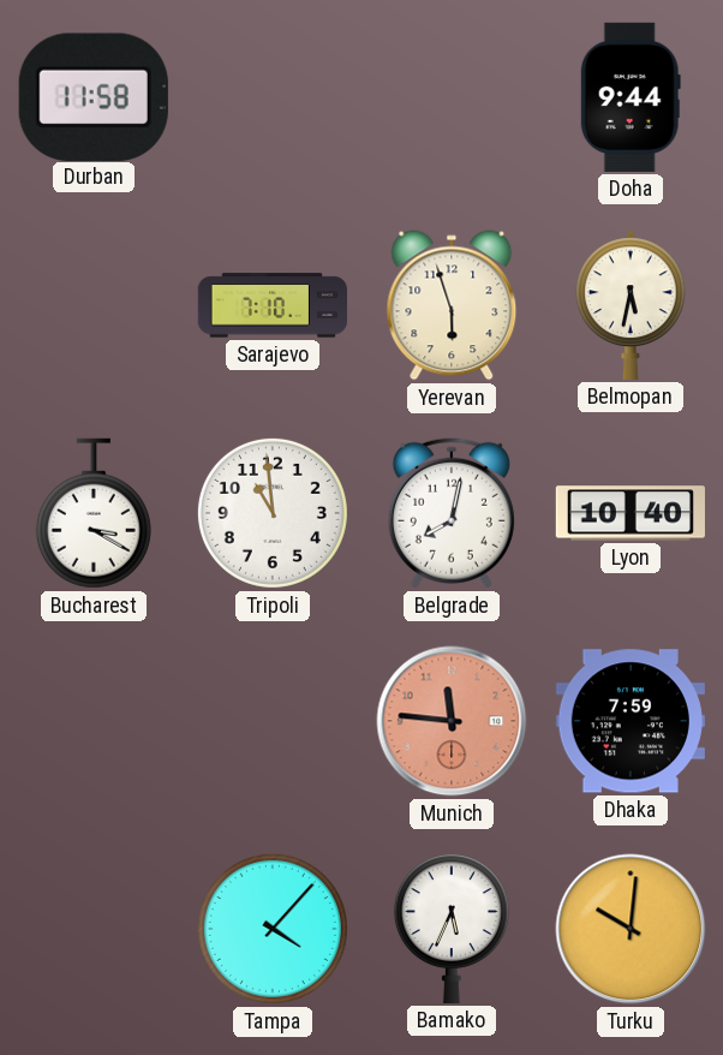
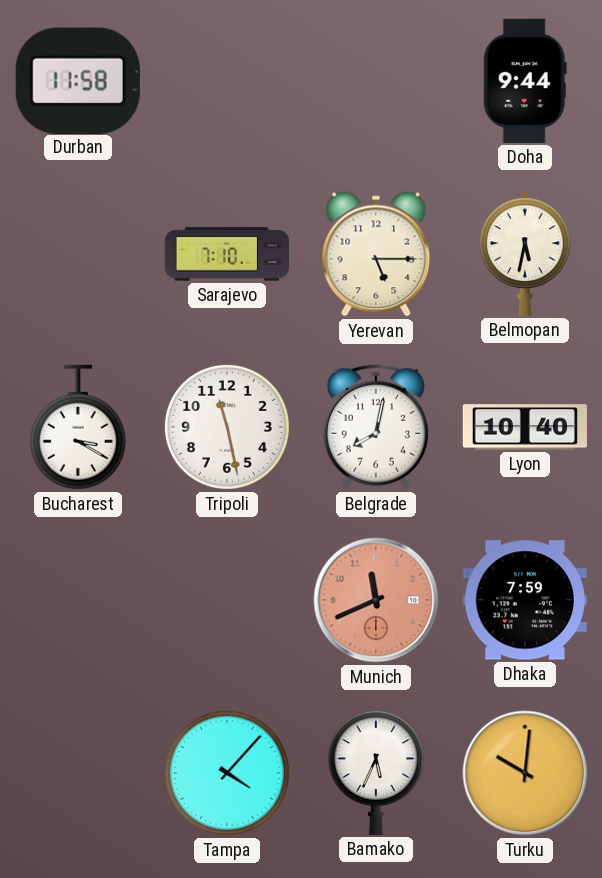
Yerevan: 5:57 -> 5:15
Tripoli: 10:59 -> 11:28
Munich: 11:46 -> 11:41
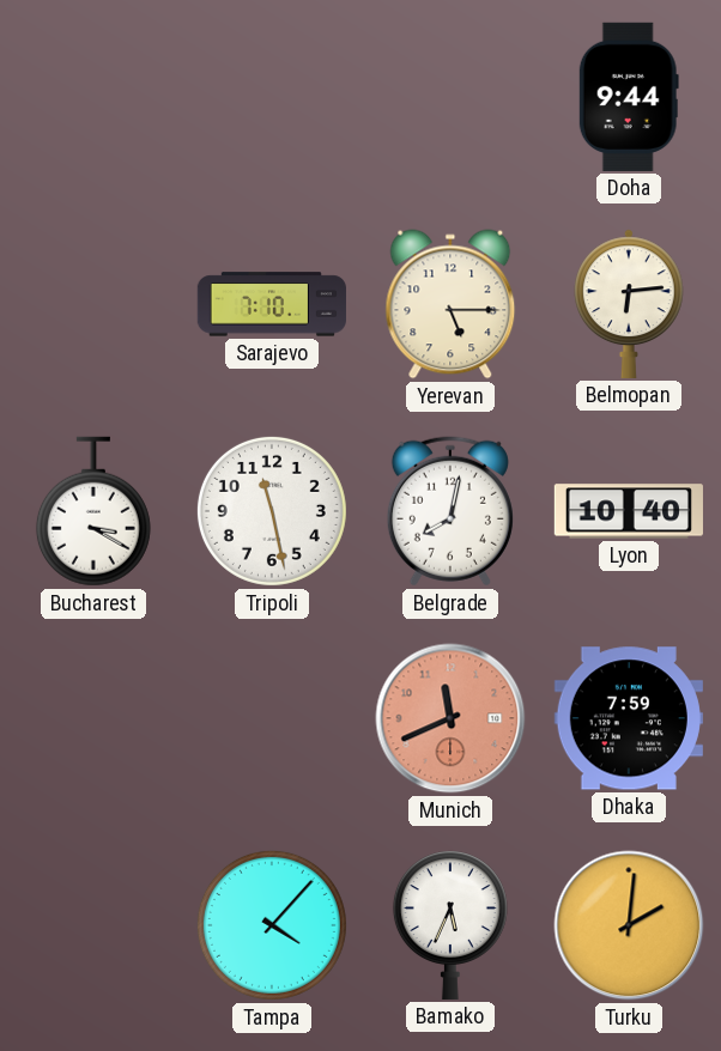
Durban: 11:58 -> none
Belmopan: 5:32 -> 6:14
Turku: 10:01 -> 2:01
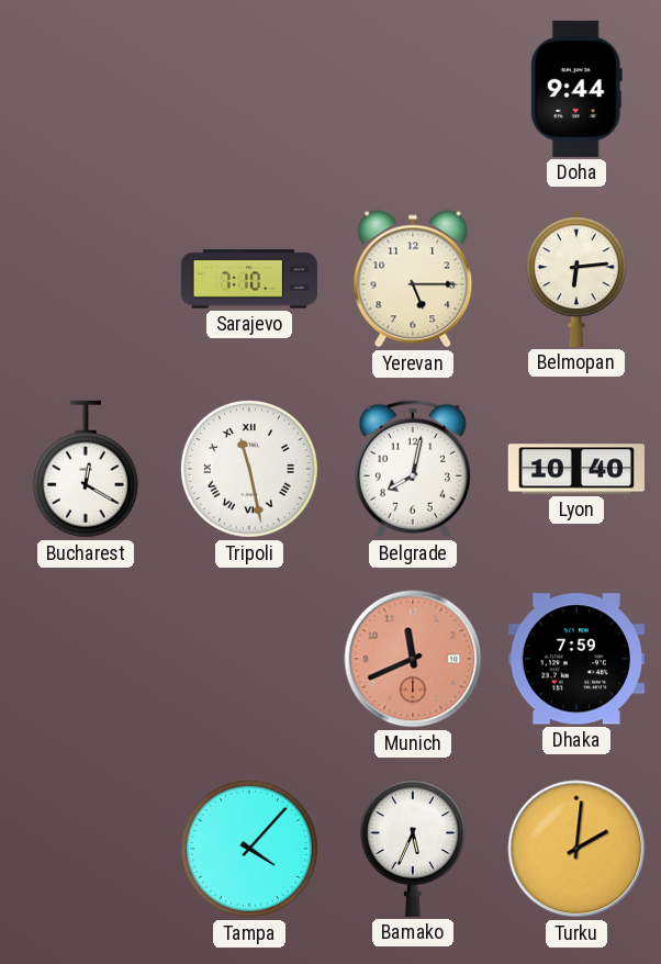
Bucharest: 3:20 -> 12:20
Tripoli numerals: Arabic -> Roman
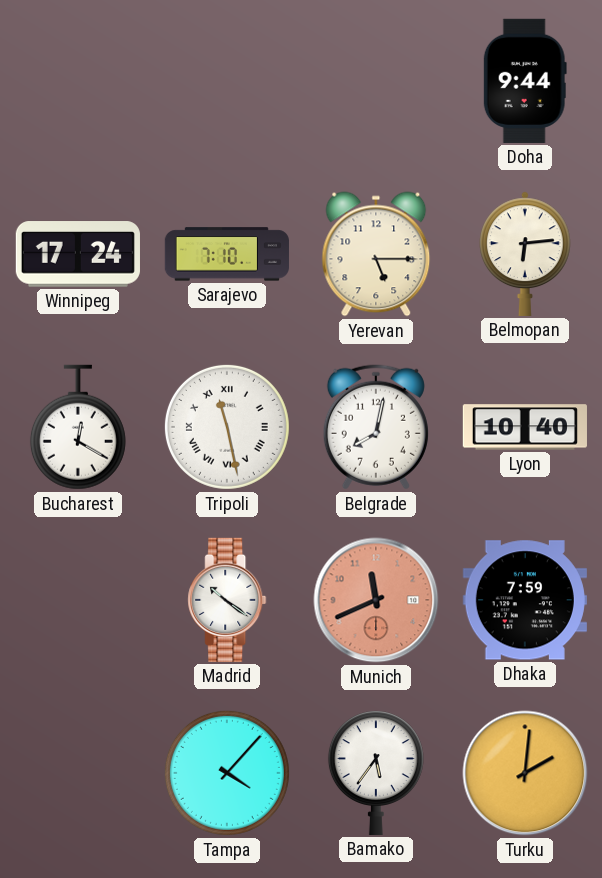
Winnipeg: none -> 17:24
Madrid: none -> 10:21
Bamako: 5:34 -> 5:36
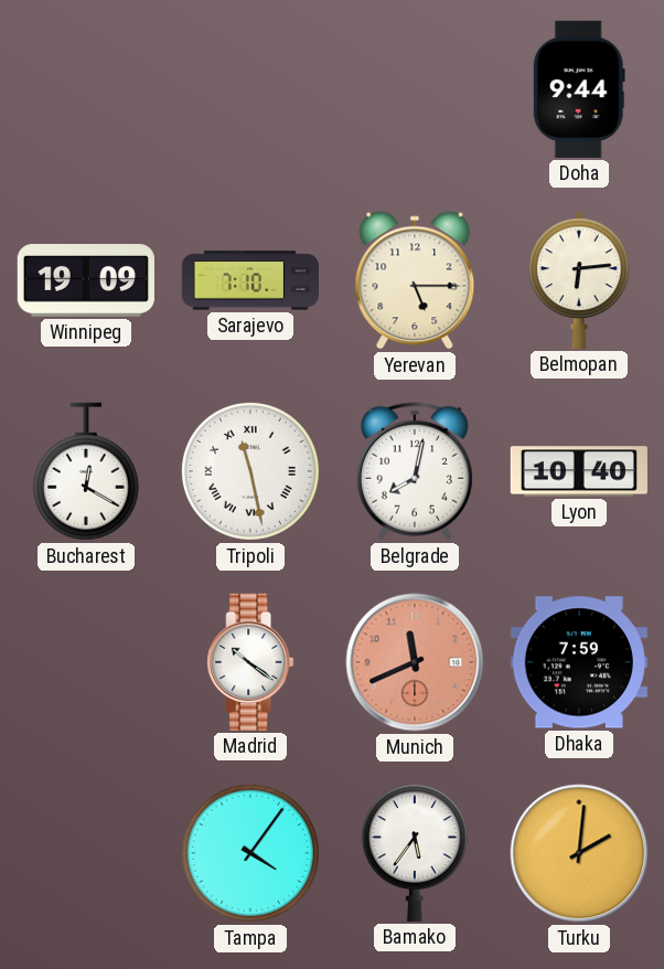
Winnipeg: 17:24 -> 19:09
Tampa: 4:07 -> 4:06
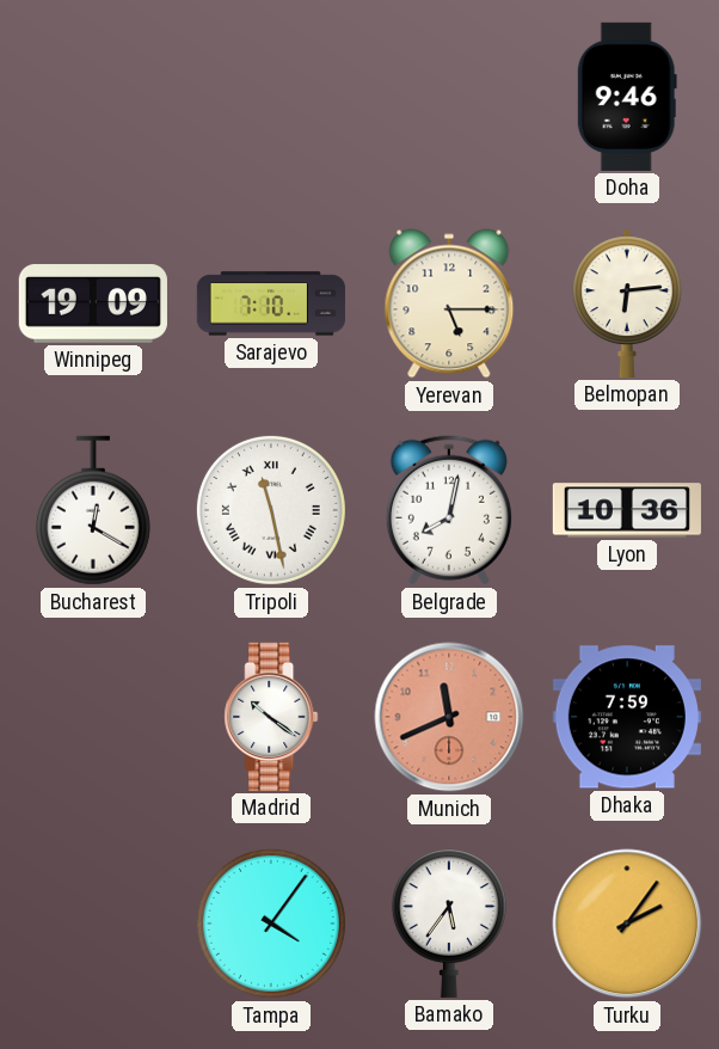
Doha: 9:44 -> 9:46
Lyon: 10:40 -> 10:36
Turku: 2:01 -> 2:06
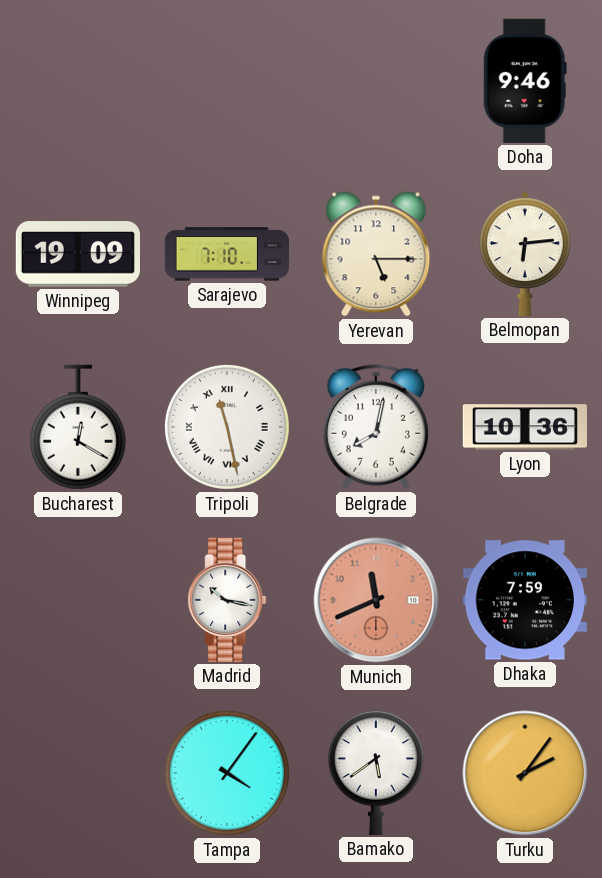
Madrid: 10:21 -> 10:17
Bamako: 5:36 -> 5:39
